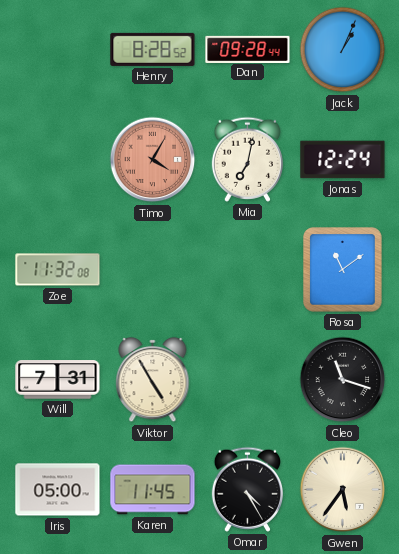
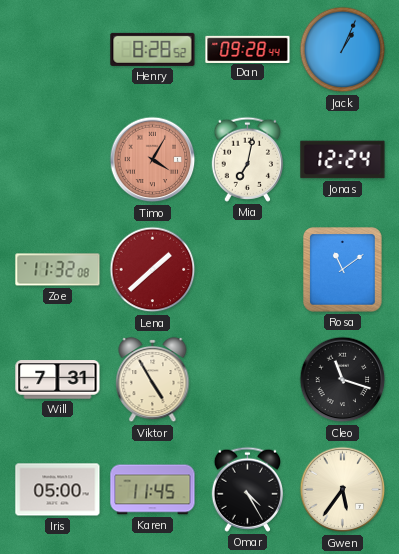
Lena: none -> 1:38
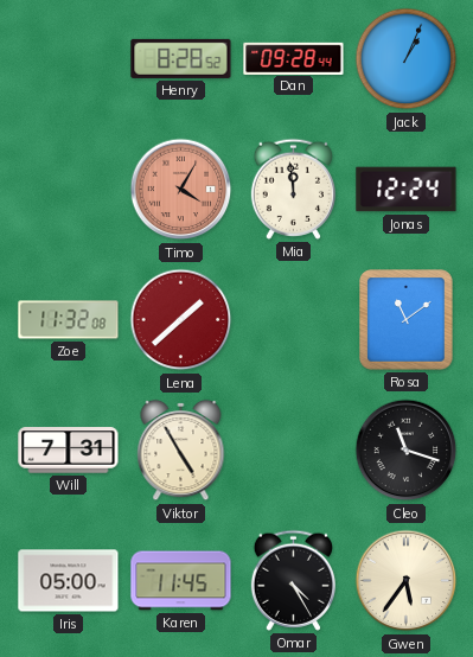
Mia: 7:02 -> 11:59
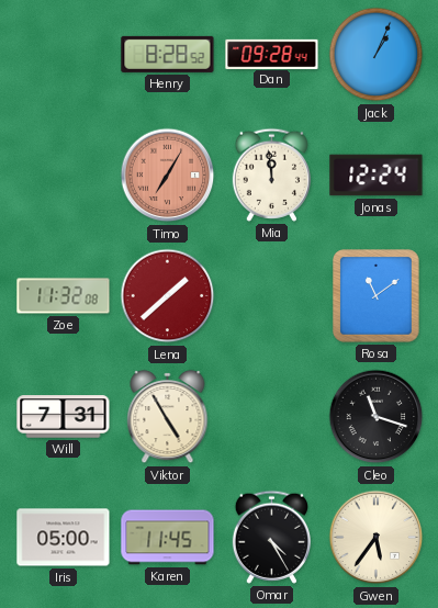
Timo: 4:05 -> 7:05
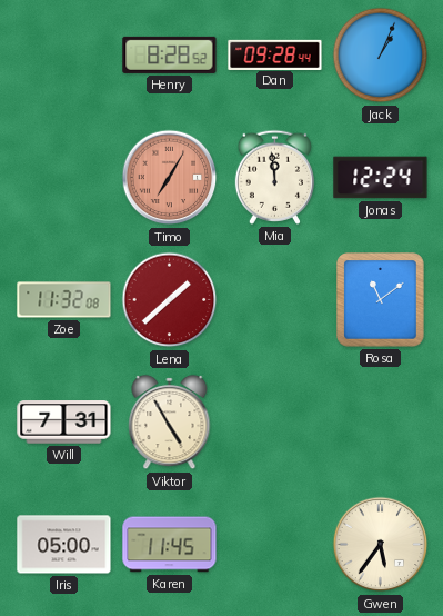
Cleo: 11:18 -> none
Omar: 4:25 -> none
